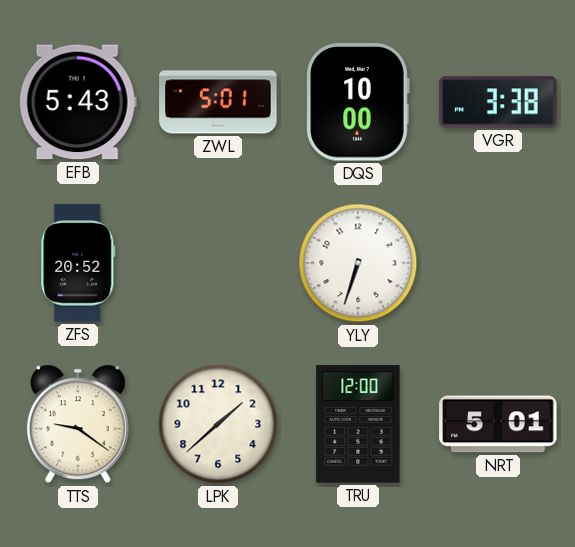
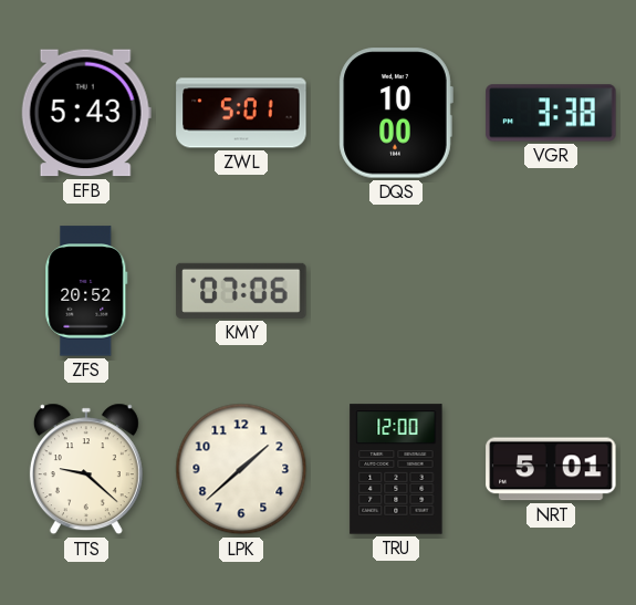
KMY: none -> 07:06
YLY: 6:33 -> none
TTS: 9:21 -> 9:22
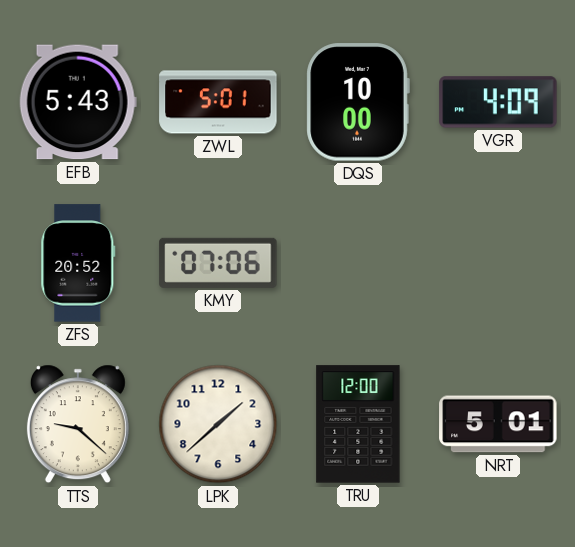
VGR: 3:38 -> 4:09
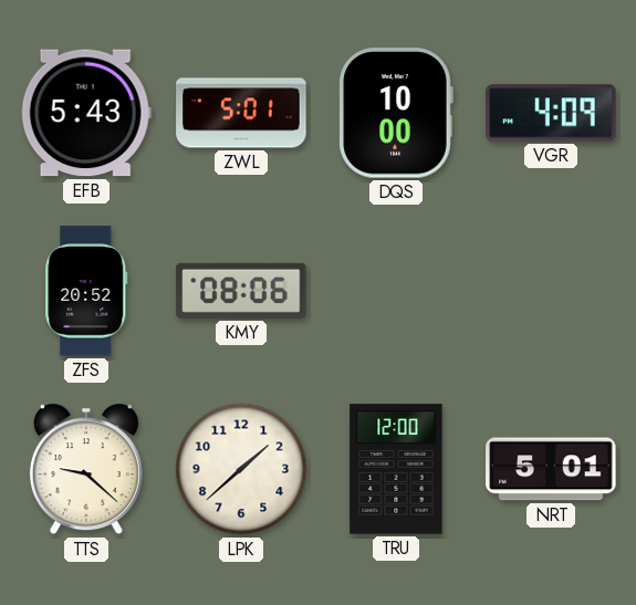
KMY: 07:06 -> 08:06
